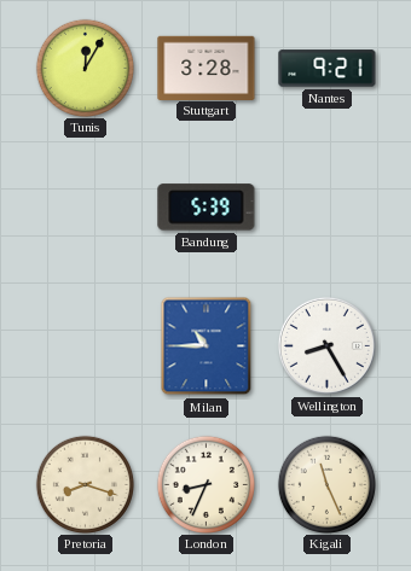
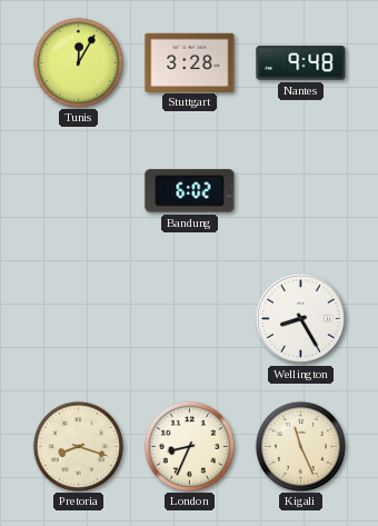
Nantes: 9:21 -> 9:48
Bandung: 5:39 -> 6:02
Milan: 10:45 -> none
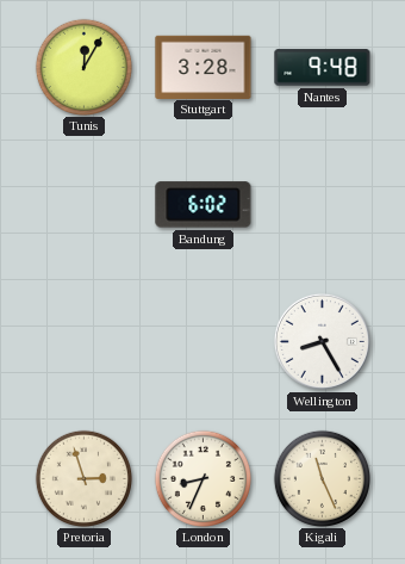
Pretoria: 8:18 -> 2:57
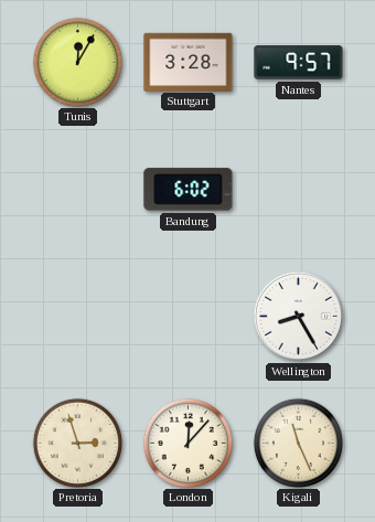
Nantes: 9:48 -> 9:57
London: 8:34 -> 12:07
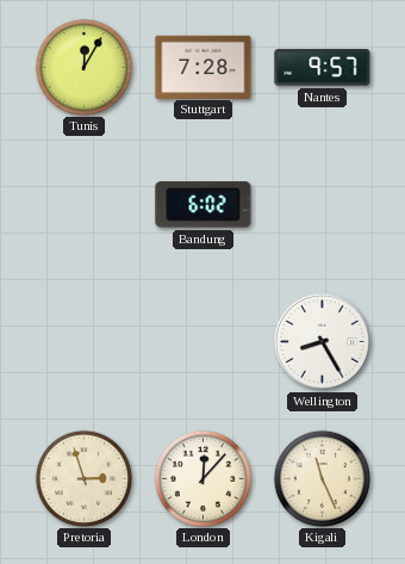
Stuttgart: 3:28 -> 7:28
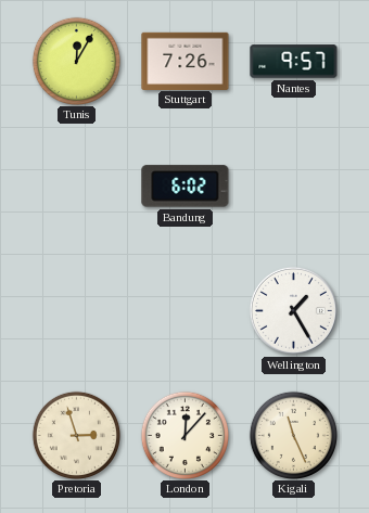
Stuttgart: 7:28 -> 7:26
Wellington: 8:25 -> 1:25
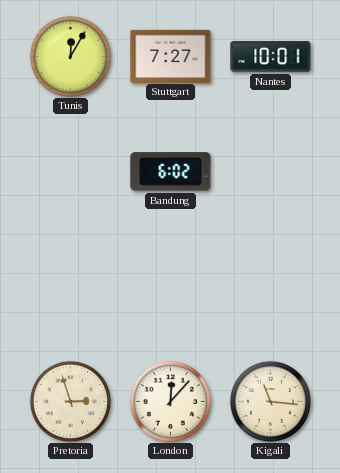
Stuttgart: 7:26 -> 7:27
Nantes: 9:57 -> 10:01
Wellington: 1:25 -> none
Kigali: 11:26 -> 11:16
